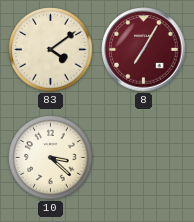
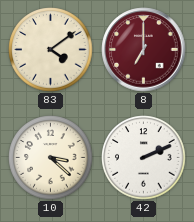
8: 7:05 -> 7:00
42: none -> 2:11
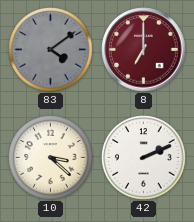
83 dial: cream -> grey
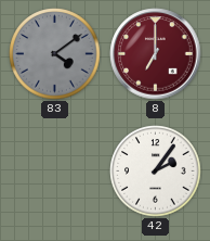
10: 3:22 -> none
42: 2:11 -> 2:06
